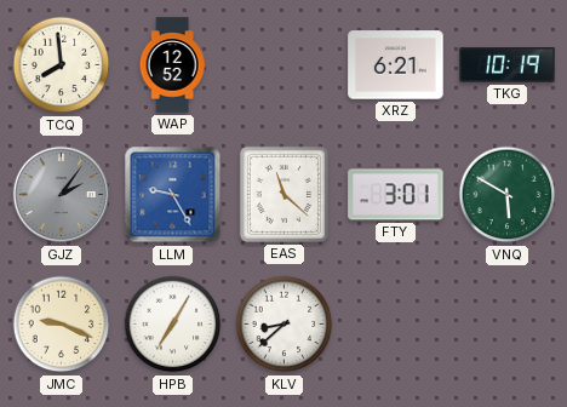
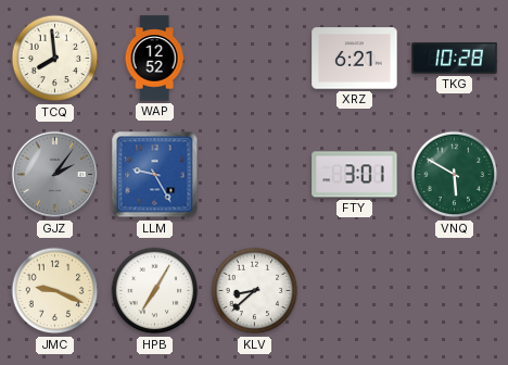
TKG: 10:19 -> 10:28
EAS: 11:22 -> none
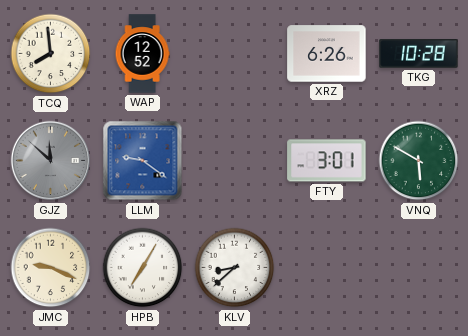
XRZ: 6:21 -> 6:26
GJZ: 2:06 -> 11:52
LLM: 9:25 -> 9:21
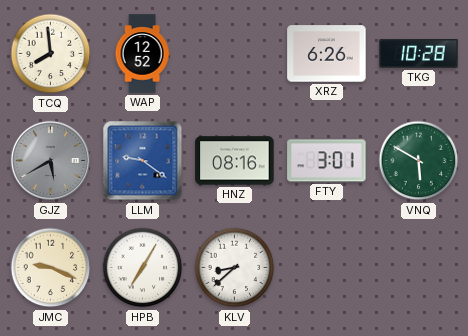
GJZ: 11:52 -> 5:40
HNZ: none -> 08:16
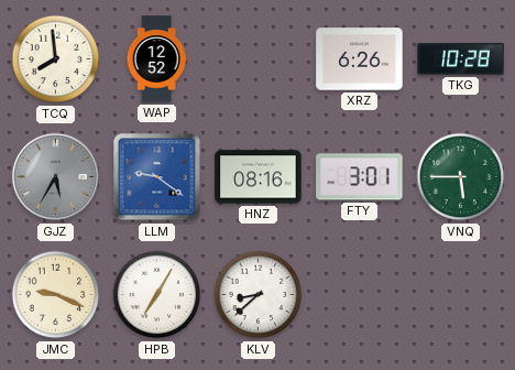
GJZ: 5:40 -> 5:35
VNQ: 5:50 -> 5:45
